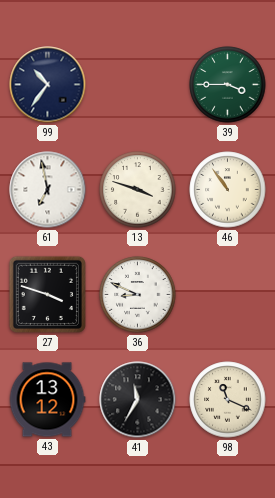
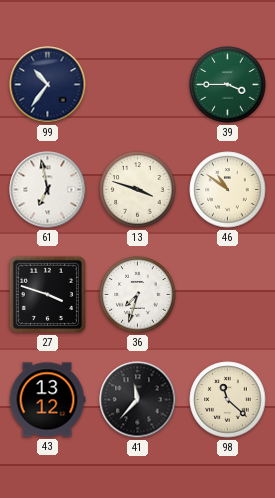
46: 10:54 -> 10:51
36: 8:49 -> 7:33
41: 11:35 -> 11:37
98: 11:19 -> 11:22
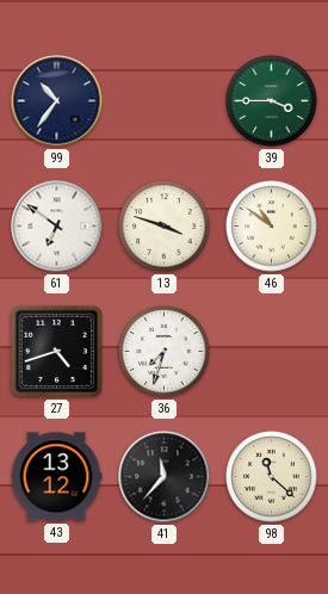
61: 6:58 -> 6:51
27: 3:48 -> 4:42
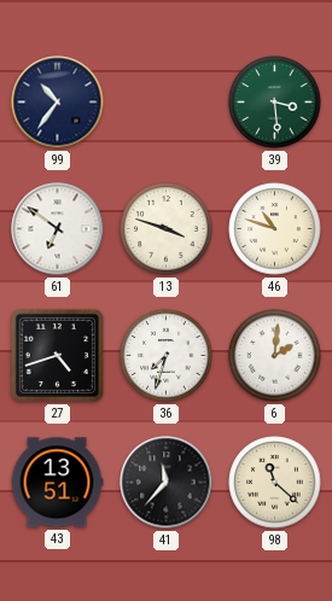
39: 3:45 -> 3:29
46: 10:51 -> 10:48
6: none -> 2:01
43: 13:12 -> 13:51
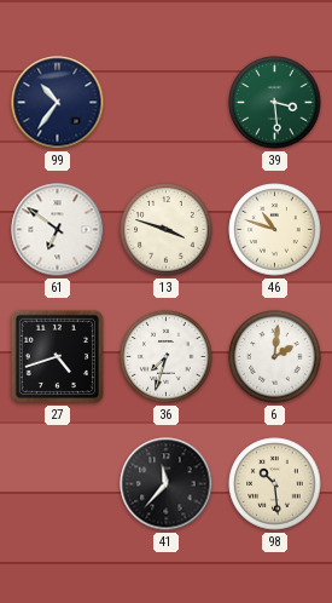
43: 13:51 -> none
98: 11:22 -> 10:29
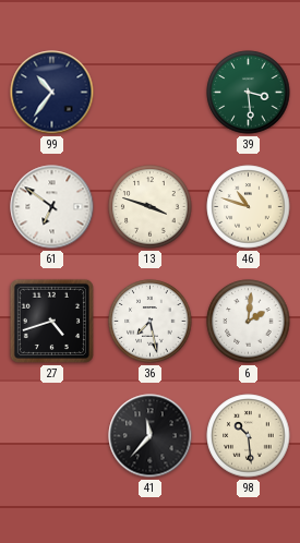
36: 7:33 -> 7:28
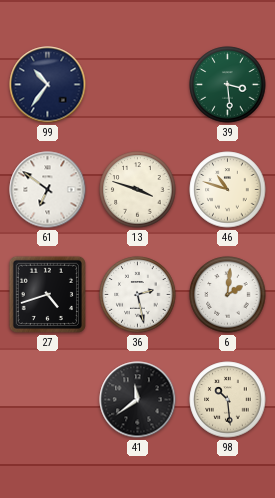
36: 7:28 -> 2:28
41: 11:37 -> 11:39
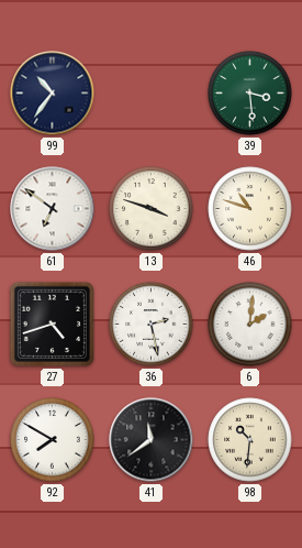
92: none -> 7:50
98: 10:29 -> 10:31
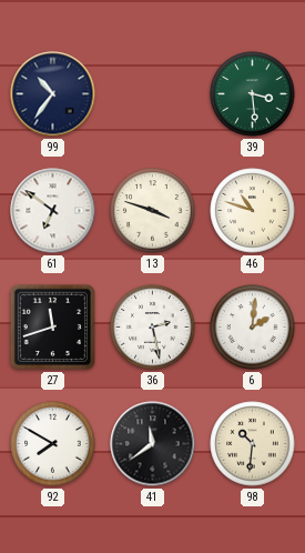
27: 4:42 -> 11:42
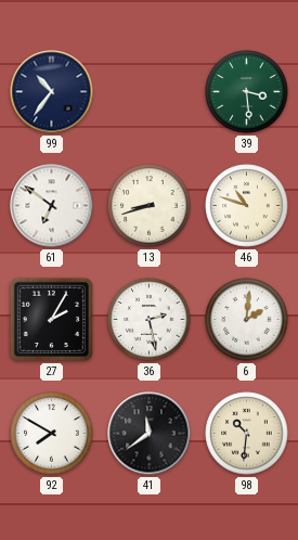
13: 3:48 -> 8:42
27: 11:42 -> 2:05
